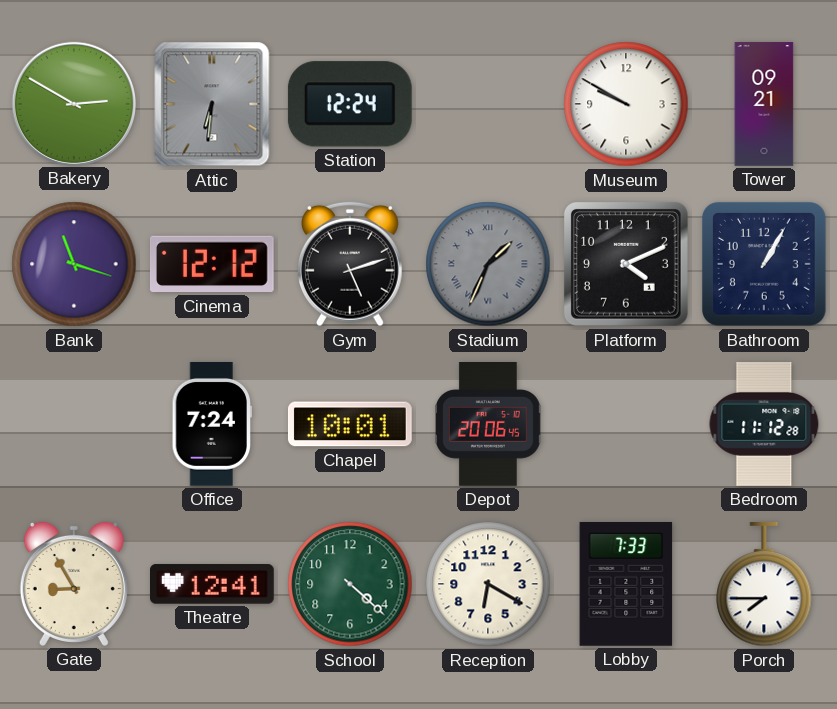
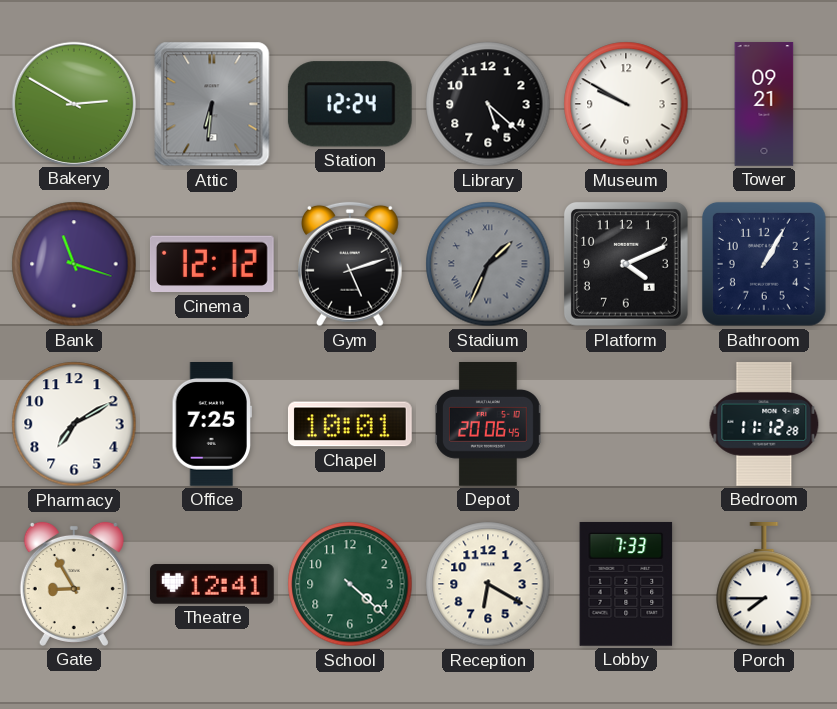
Library: none -> 5:22
Pharmacy: none -> 7:10
Office: 7:24 -> 7:25
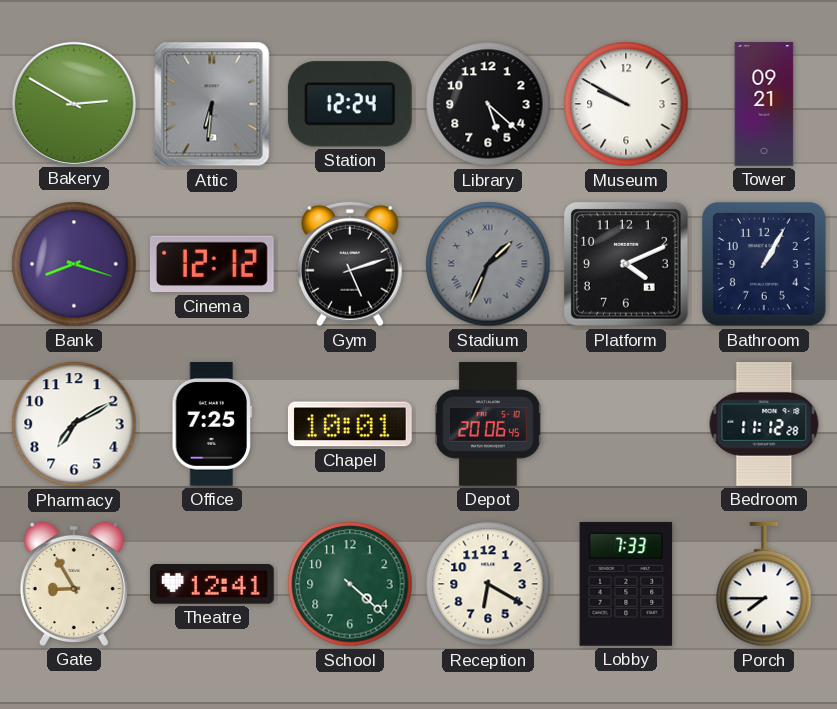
Bank: 11:18 -> 8:18
